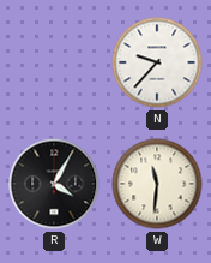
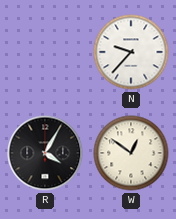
W: 11:31 -> 12:51
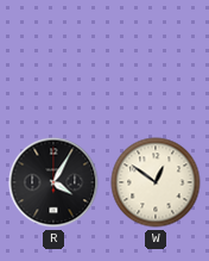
N: 9:37 -> none
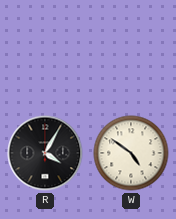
W: 12:51 -> 4:51
